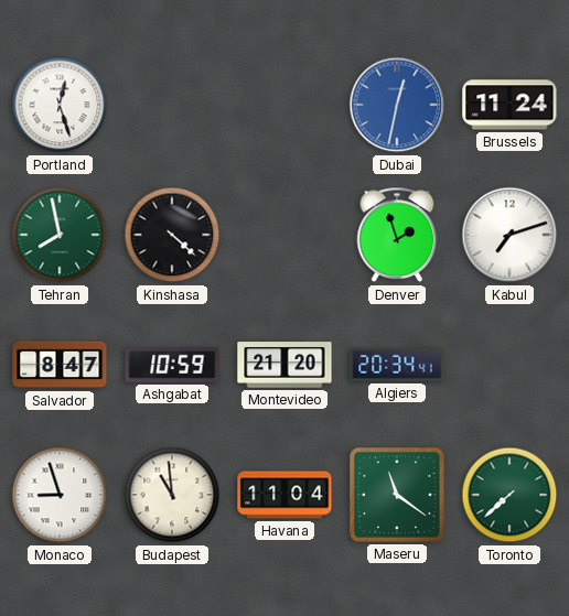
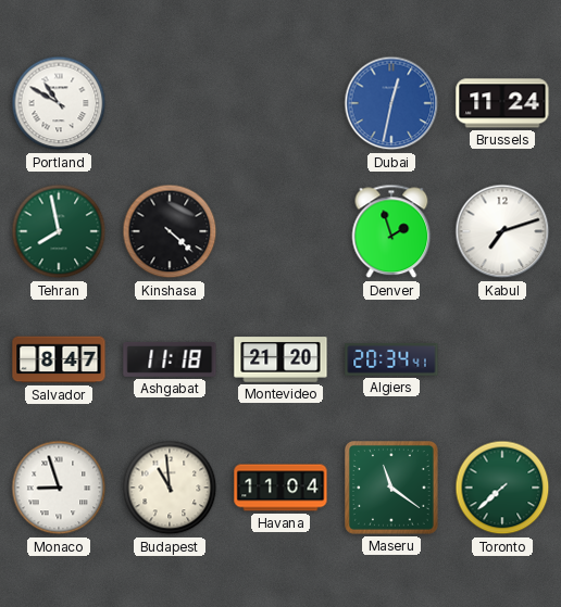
Portland: 12:27 -> 10:50
Ashgabat: 10:59 -> 11:18
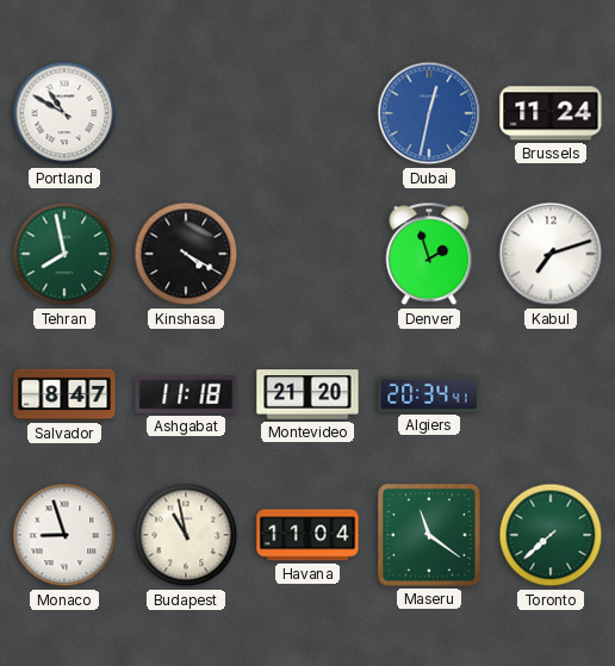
Kinshasa: 4:22 -> 4:20
Budapest: 10:59 -> 10:58
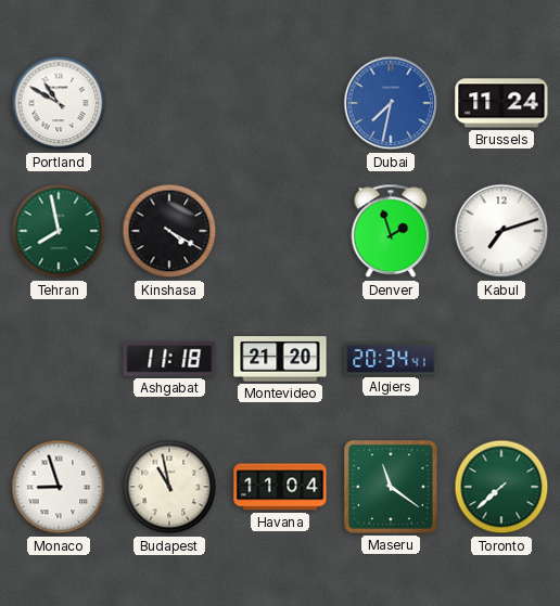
Dubai: 12:32 -> 7:32
Salvador: 8:47 -> none
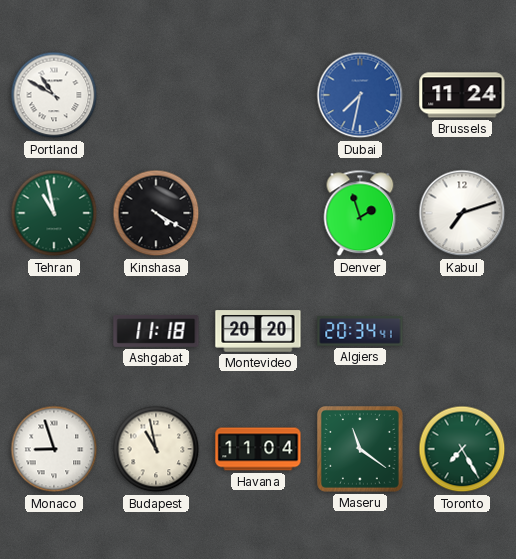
Tehran: 7:58 -> 10:58
Montevideo: 21:20 -> 20:20
Toronto: 7:38 -> 7:25
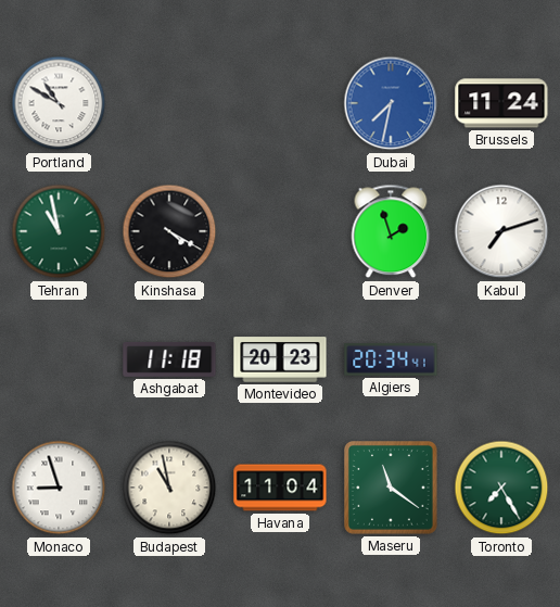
Montevideo: 20:20 -> 20:23
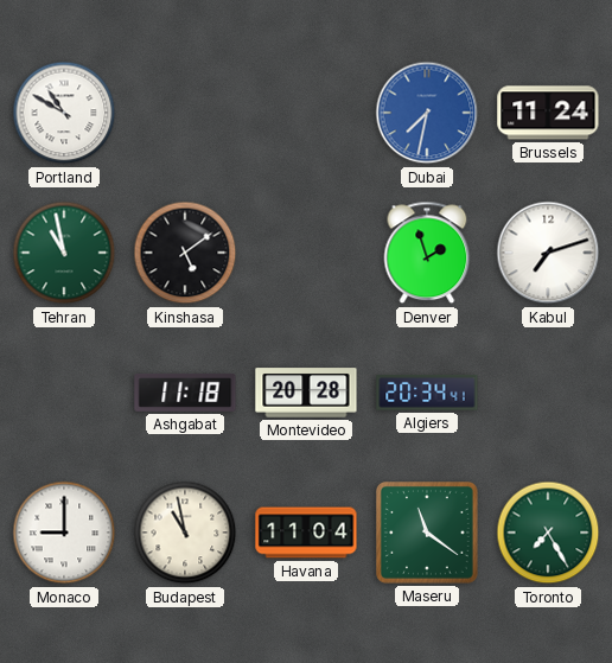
Kinshasa: 4:20 -> 5:09
Montevideo: 20:23 -> 20:28
Monaco: 8:57 -> 9:00
